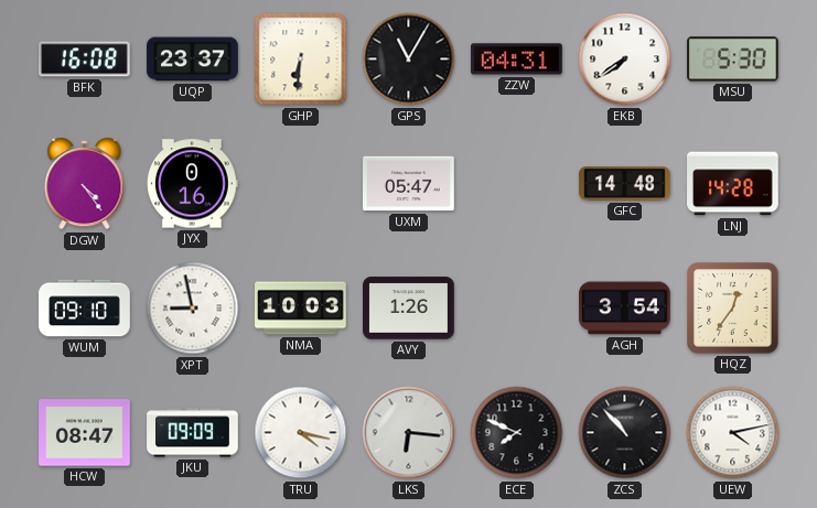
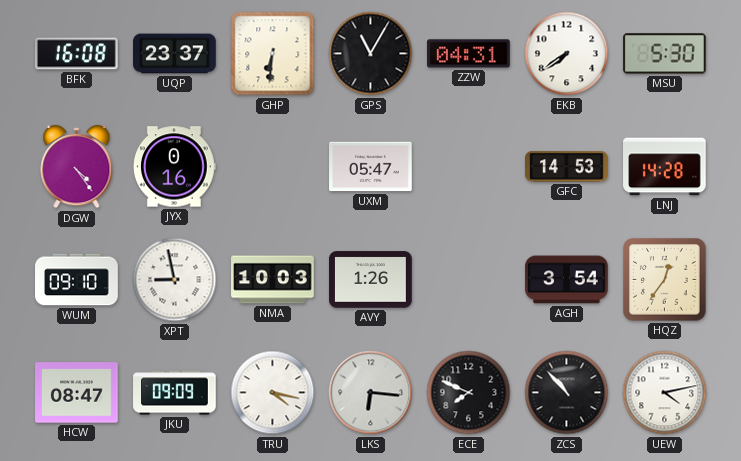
GFC: 14:48 -> 14:53
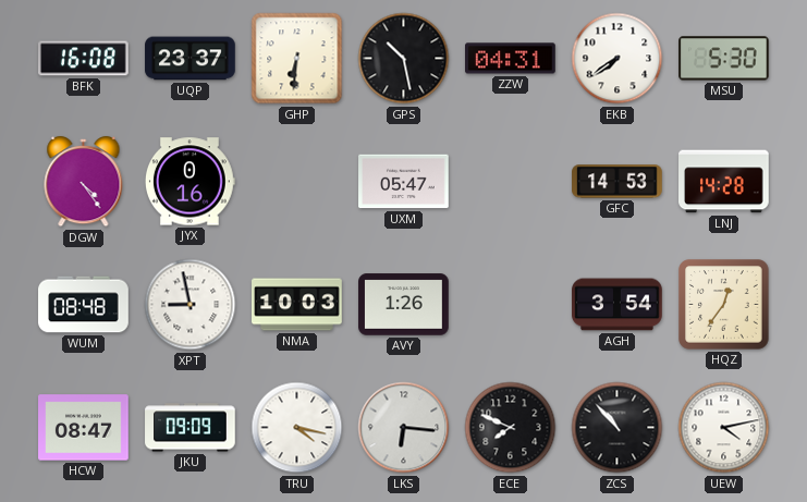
GPS: 11:05 -> 10:28
WUM: 09:10 -> 08:48
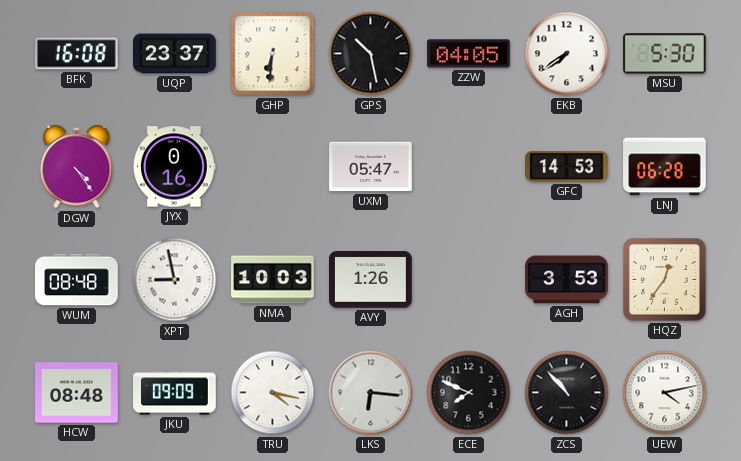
ZZW: 04:31 -> 04:05
LNJ: 14:28 -> 06:28
AGH: 3:54 -> 3:53
HCW: 08:47 -> 08:48
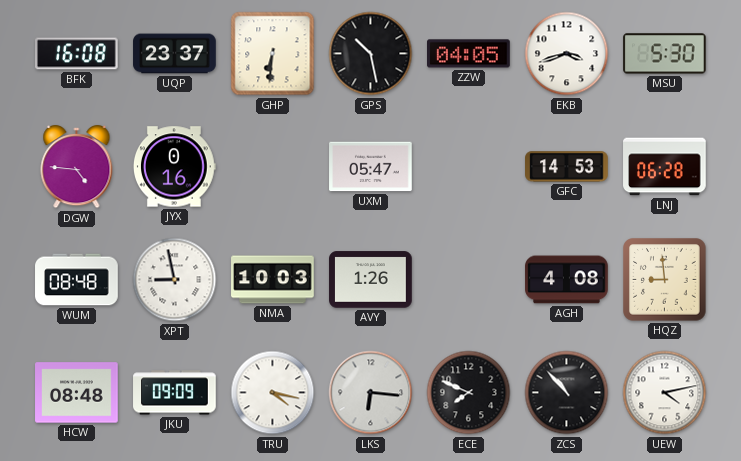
EKB: 7:39 -> 3:42
DGW: 4:24 -> 4:46
AGH: 3:53 -> 4:08
HQZ: 12:36 -> 8:59
